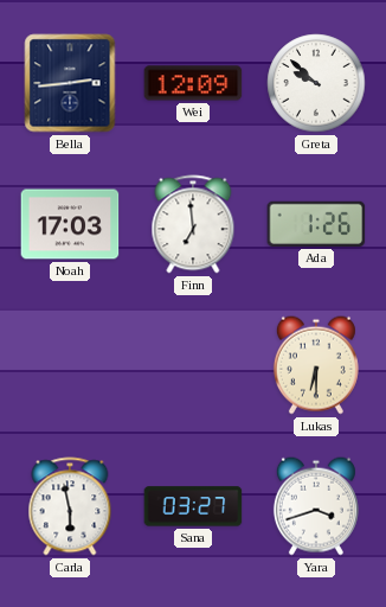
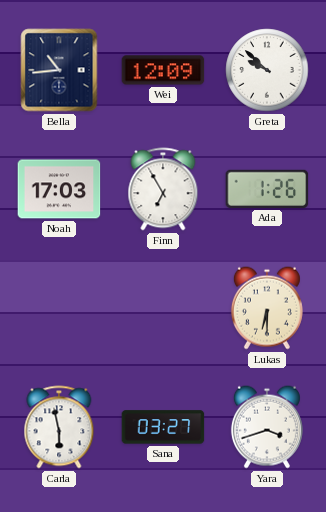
Bella: 2:44 -> 10:44
Finn: 6:59 -> 6:55
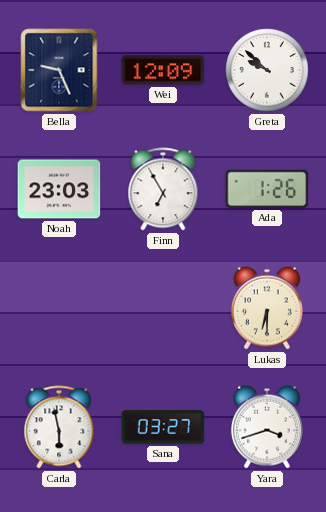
Bella: 10:44 -> 9:26
Noah: 17:03 -> 23:03
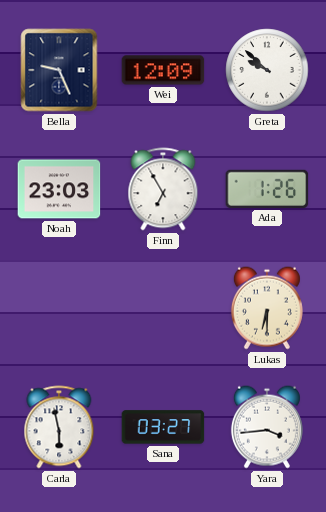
Yara: 3:42 -> 3:44
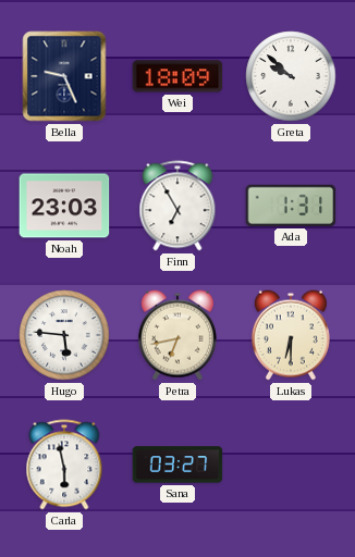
Wei: 12:09 -> 18:09
Ada: 1:26 -> 1:31
Hugo: none -> 5:46
Petra: none -> 6:43
Yara: 3:44 -> none
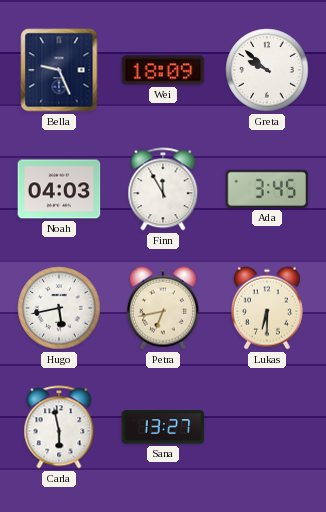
Noah: 23:03 -> 04:03
Finn: 6:55 -> 11:55
Ada: 1:31 -> 3:45
Hugo: 5:46 -> 5:43
Sana: 03:27 -> 13:27
